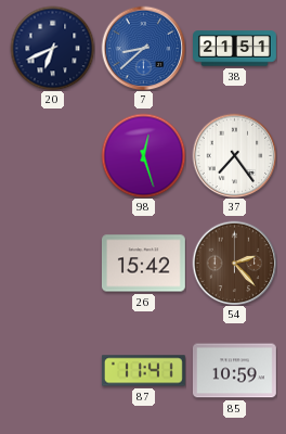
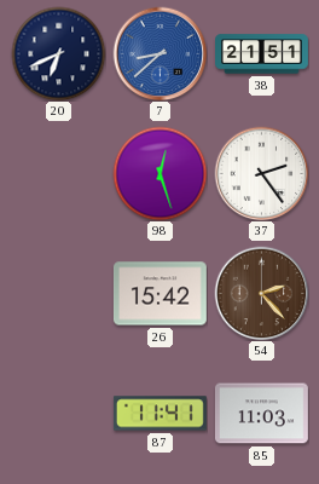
37: 7:24 -> 2:24
85: 10:59 -> 11:03
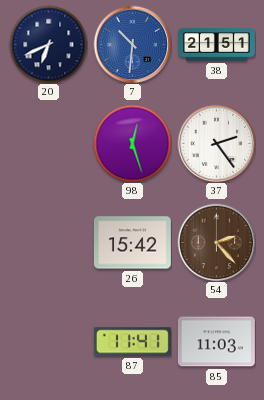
7: 8:38 -> 10:31
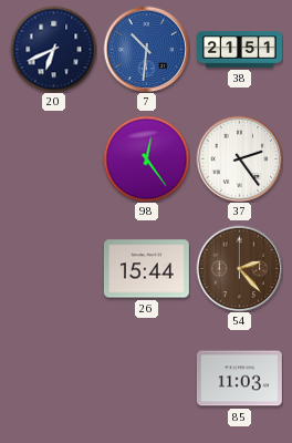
98: 12:27 -> 12:24
26: 15:42 -> 15:44
87: 11:41 -> none
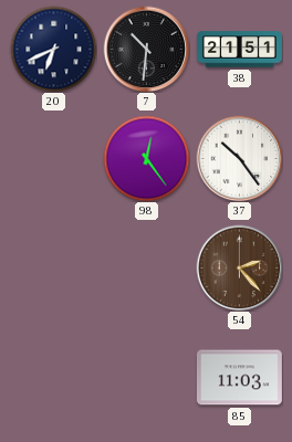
7 dial: blue -> black
37: 2:24 -> 10:24
26: 15:44 -> none
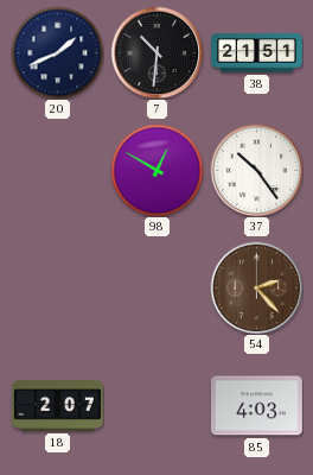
20: 6:41 -> 1:41
98: 12:24 -> 12:50
18: none -> 2:07
85: 11:03 -> 4:03
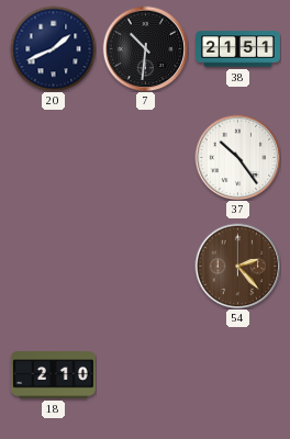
98: 12:50 -> none
18: 2:07 -> 2:10
85: 4:03 -> none
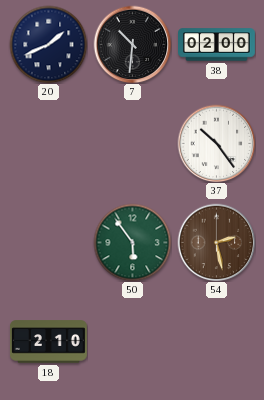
38: 21:51 -> 02:00
50: none -> 5:54
54: 2:23 -> 2:28
